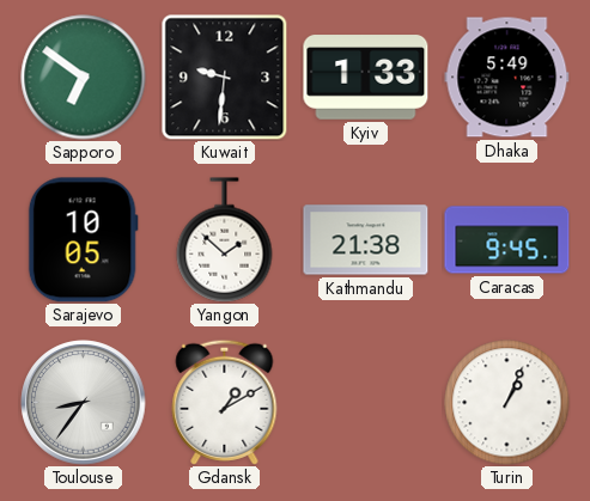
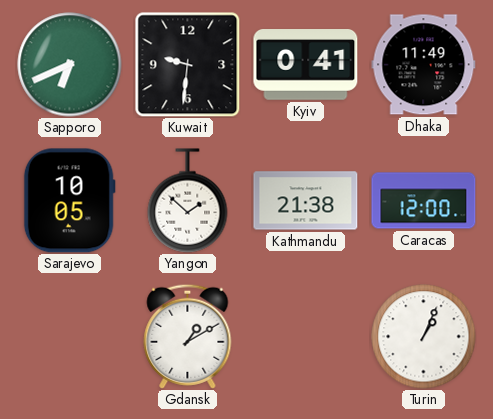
Sapporo: 6:51 -> 6:41
Kyiv: 1:33 -> 0:41
Dhaka: 5:49 -> 11:49
Caracas: 9:45 -> 12:00
Toulouse: 8:36 -> none
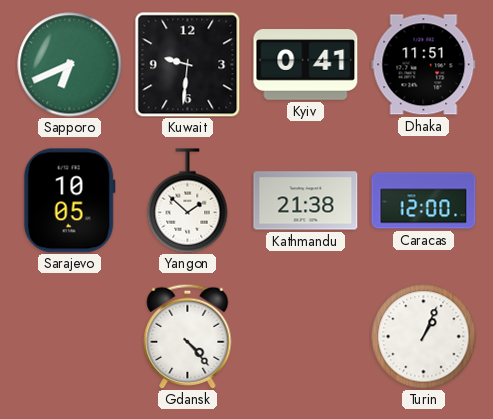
Dhaka: 11:49 -> 11:51
Gdansk: 1:10 -> 4:23
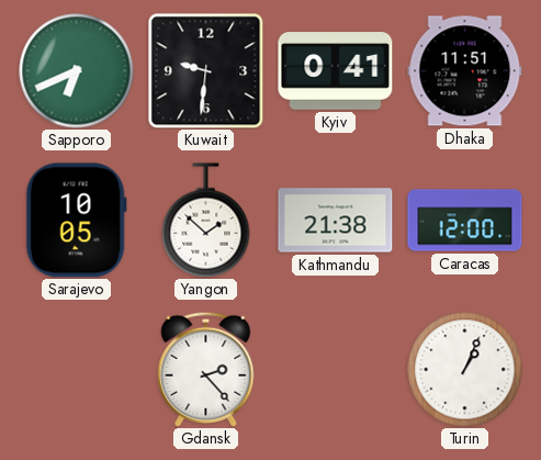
Gdansk: 4:23 -> 2:23
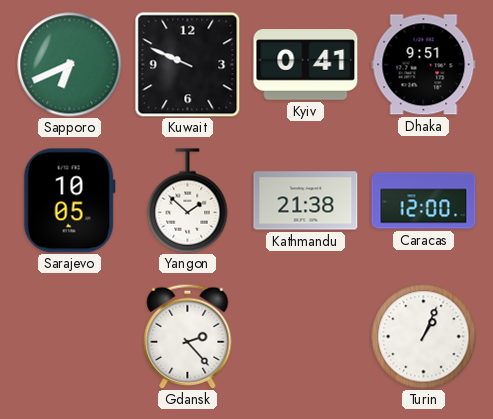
Kuwait: 9:31 -> 9:49
Dhaka: 11:51 -> 9:51
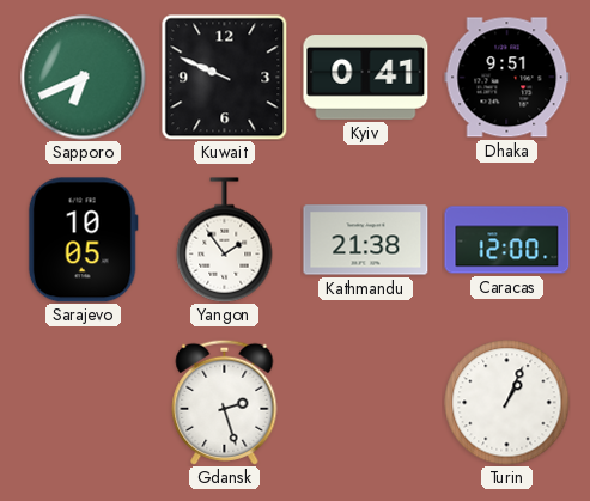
Yangon: 1:52 -> 1:54
Gdansk: 2:23 -> 2:27
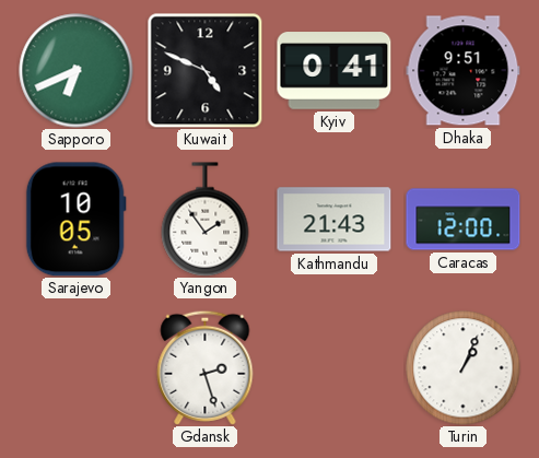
Kuwait: 9:49 -> 4:49
Kathmandu: 21:38 -> 21:43
